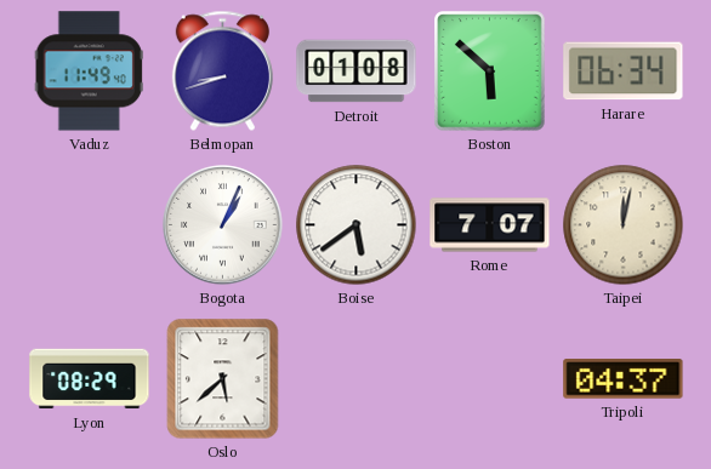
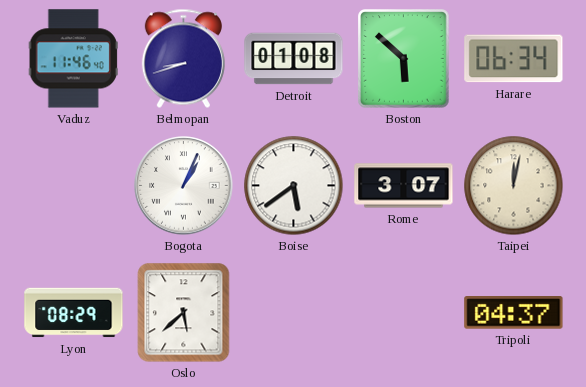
Vaduz: 11:49 -> 11:46
Rome: 7:07 -> 3:07
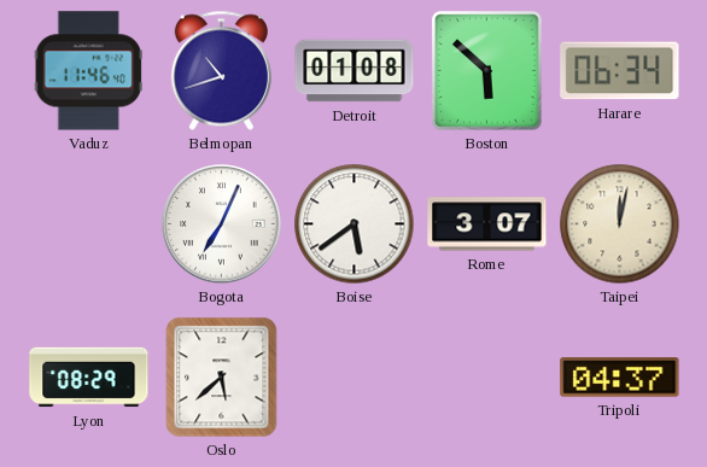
Belmopan: 8:42 -> 10:42
Bogota: 1:04 -> 7:04
